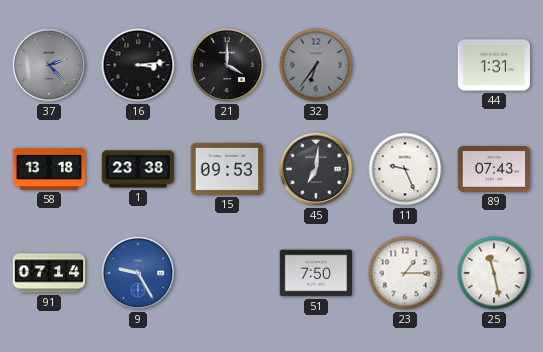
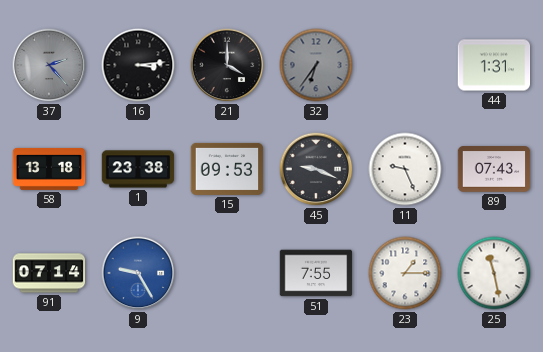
45: 7:01 -> 9:19
51: 7:50 -> 7:55
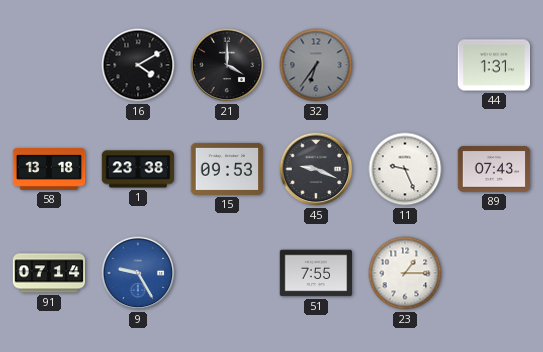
37: 2:23 -> none
16: 3:14 -> 4:10
25: 11:28 -> none
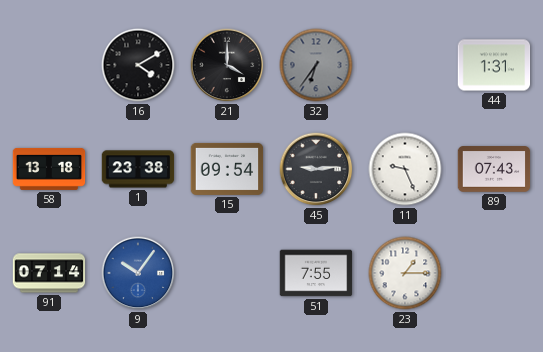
15: 09:53 -> 09:54
45: 9:19 -> 9:14
9: 9:25 -> 10:06
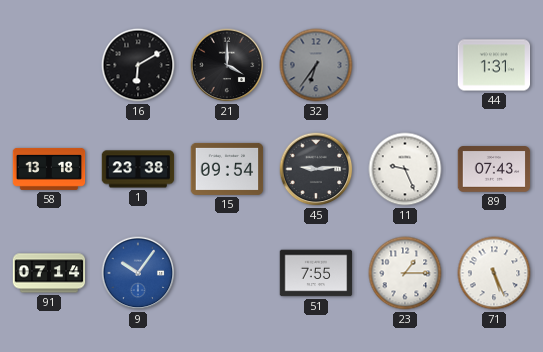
16: 4:10 -> 6:10
71: none -> 5:26
